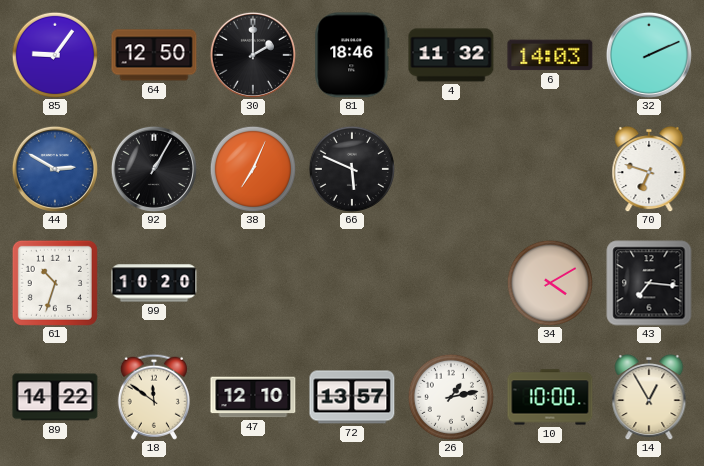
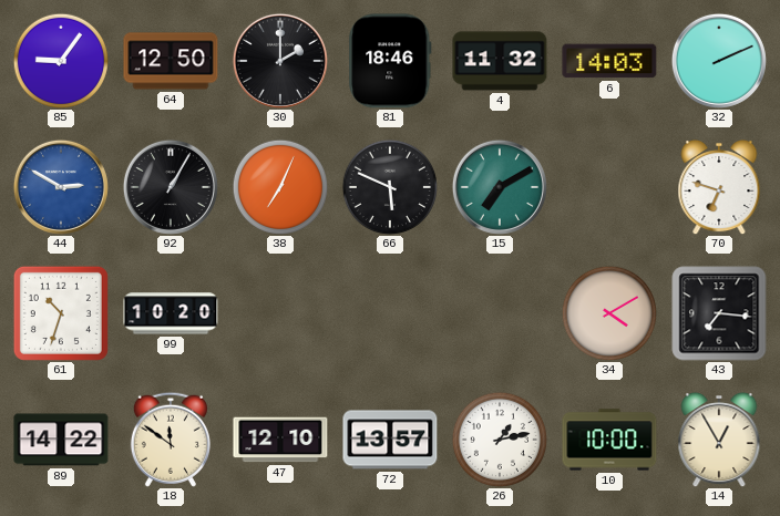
15: none -> 7:10
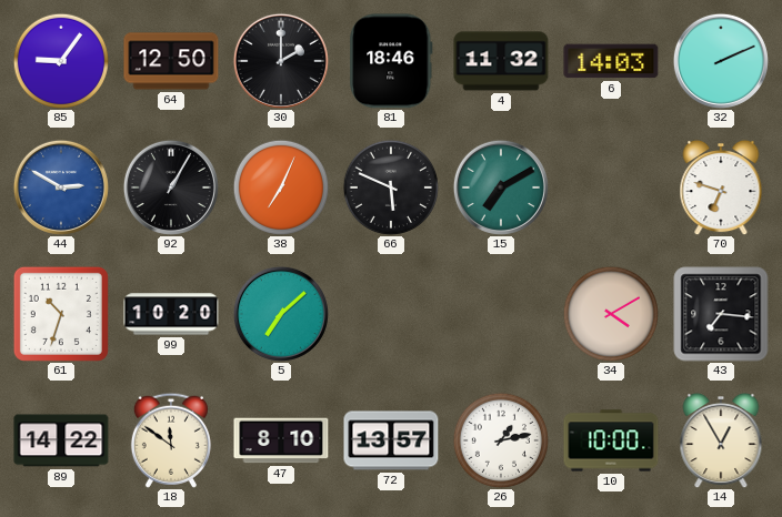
5: none -> 7:08
47: 12:10 -> 8:10
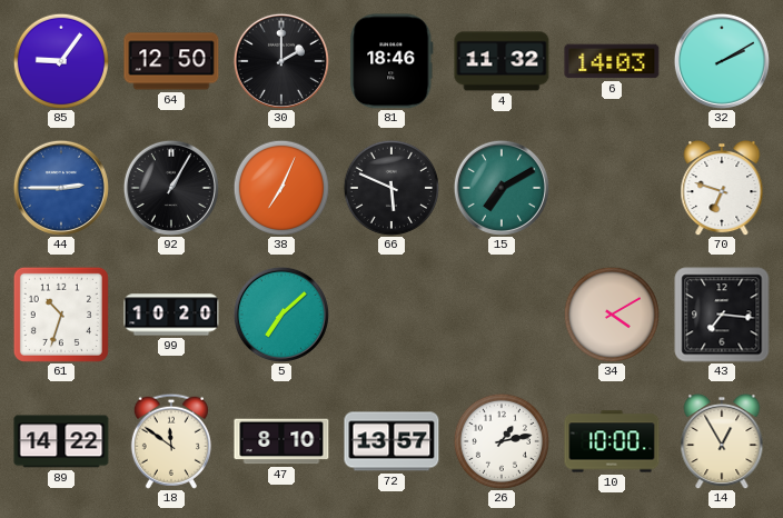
32: 2:11 -> 2:10
44: 2:50 -> 2:45
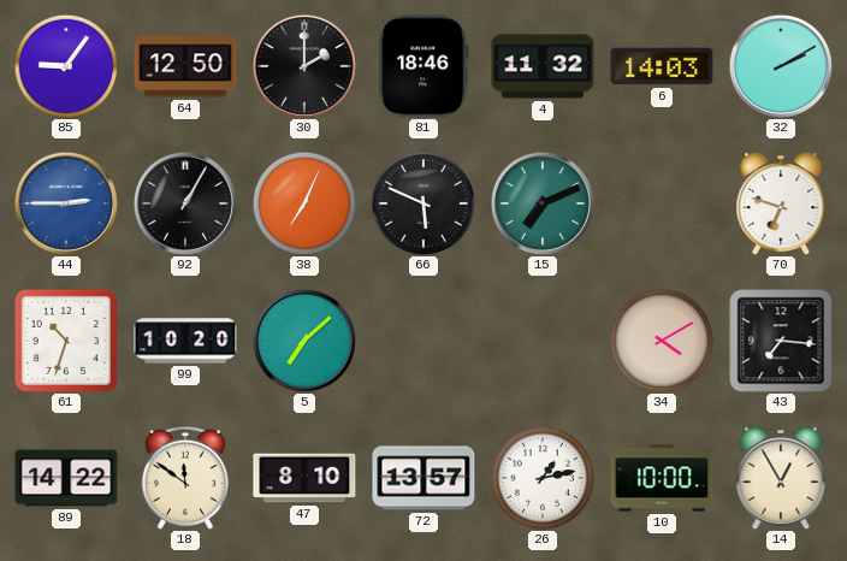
15: 7:10 -> 7:11
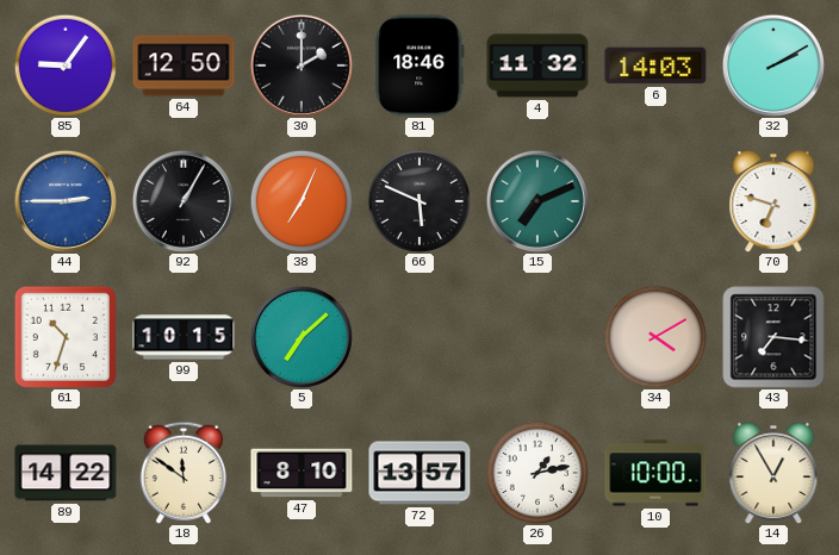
99: 10:20 -> 10:15
